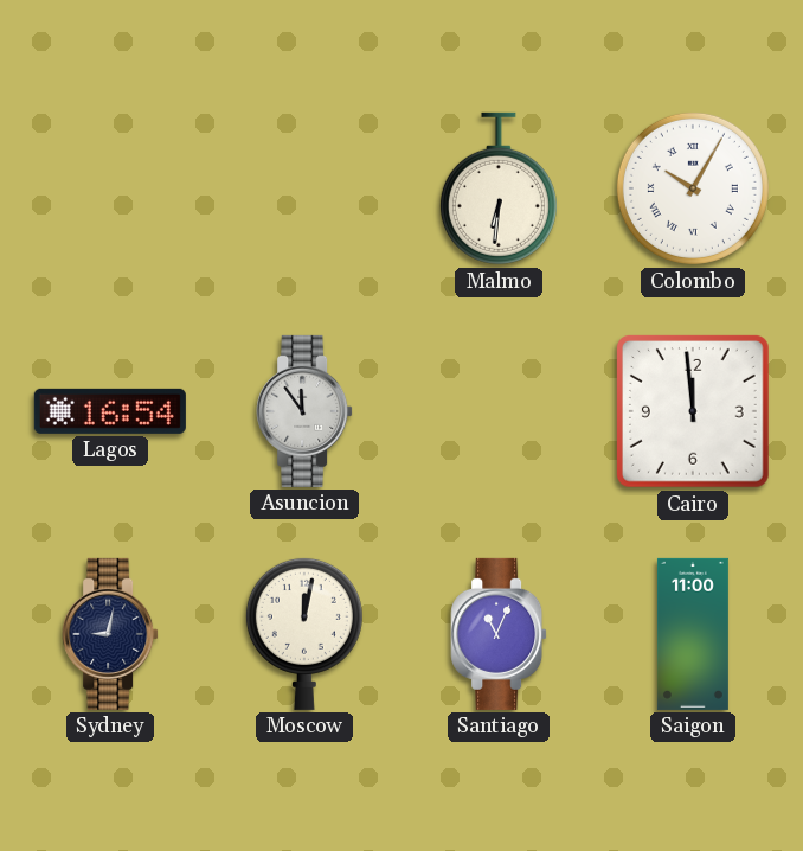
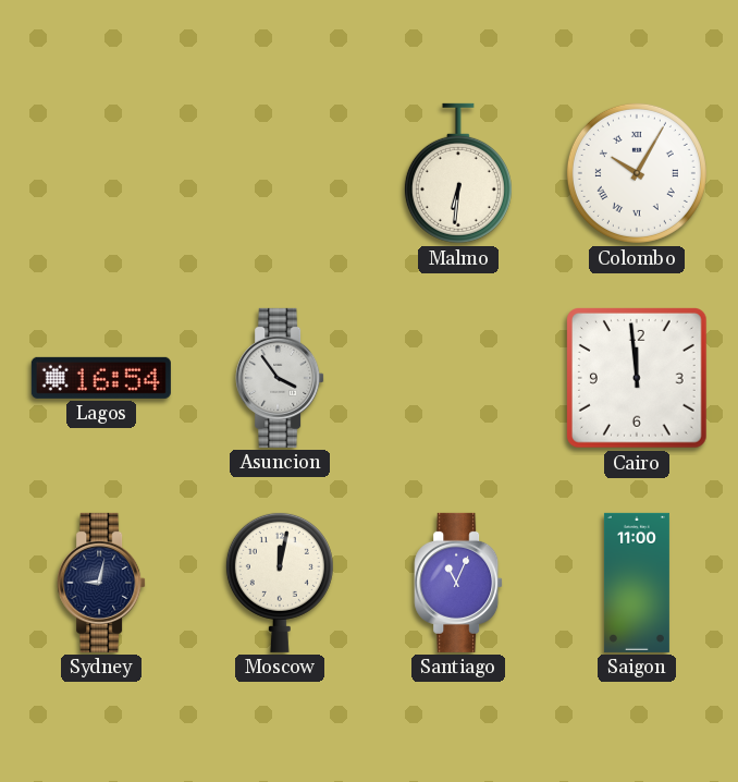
Asuncion: 11:54 -> 3:54
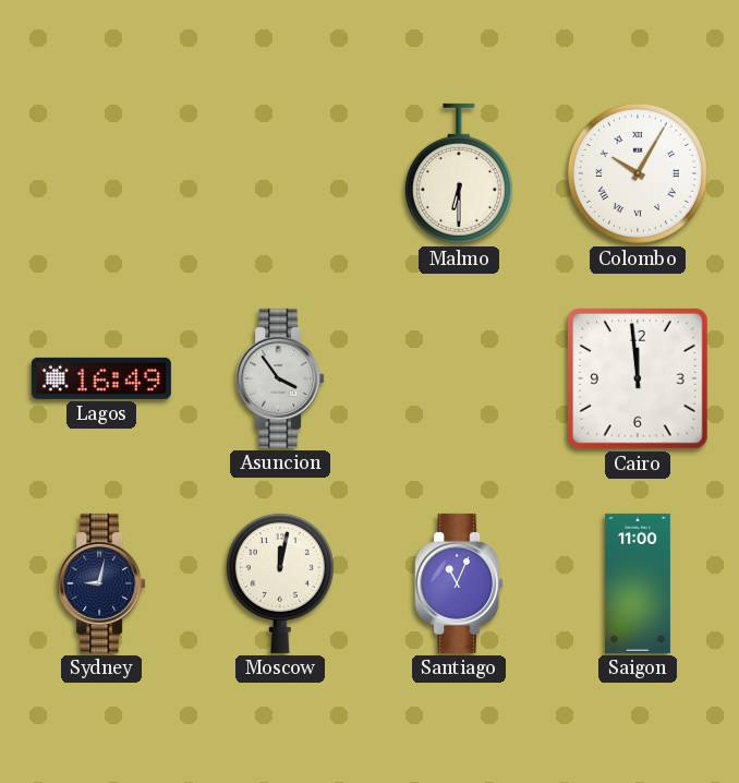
Malmo: 6:31 -> 6:30
Lagos: 16:54 -> 16:49
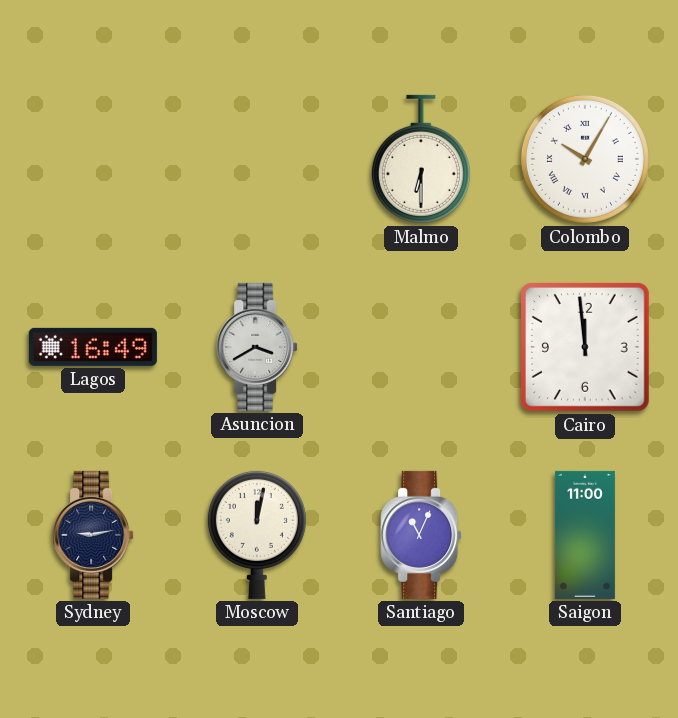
Asuncion: 3:54 -> 3:40
Sydney: 9:02 -> 9:13
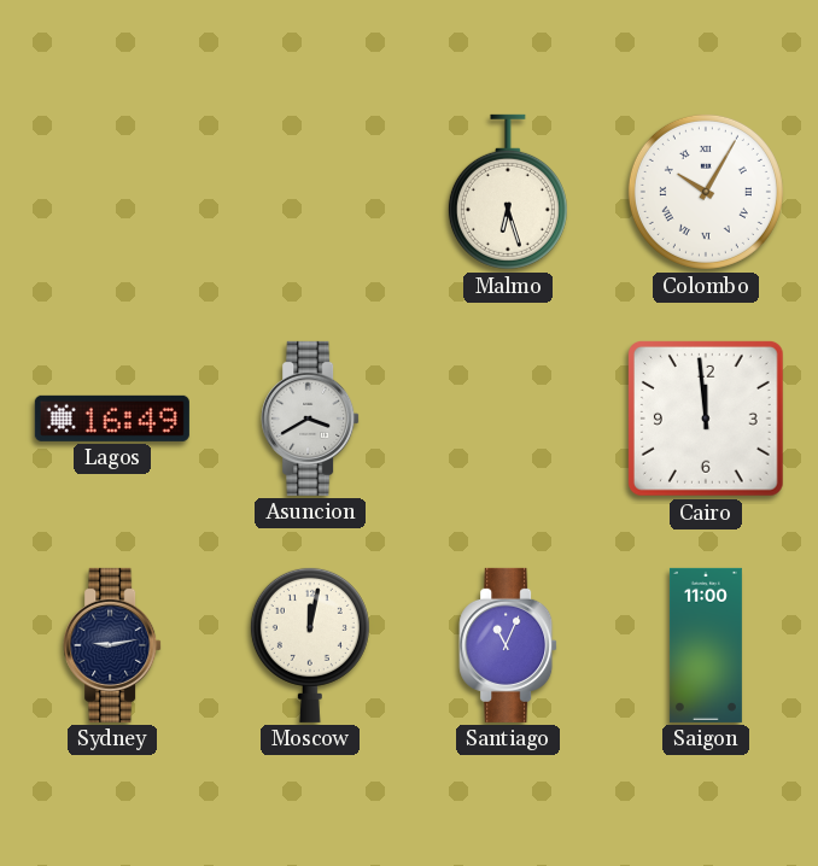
Malmo: 6:30 -> 6:27
